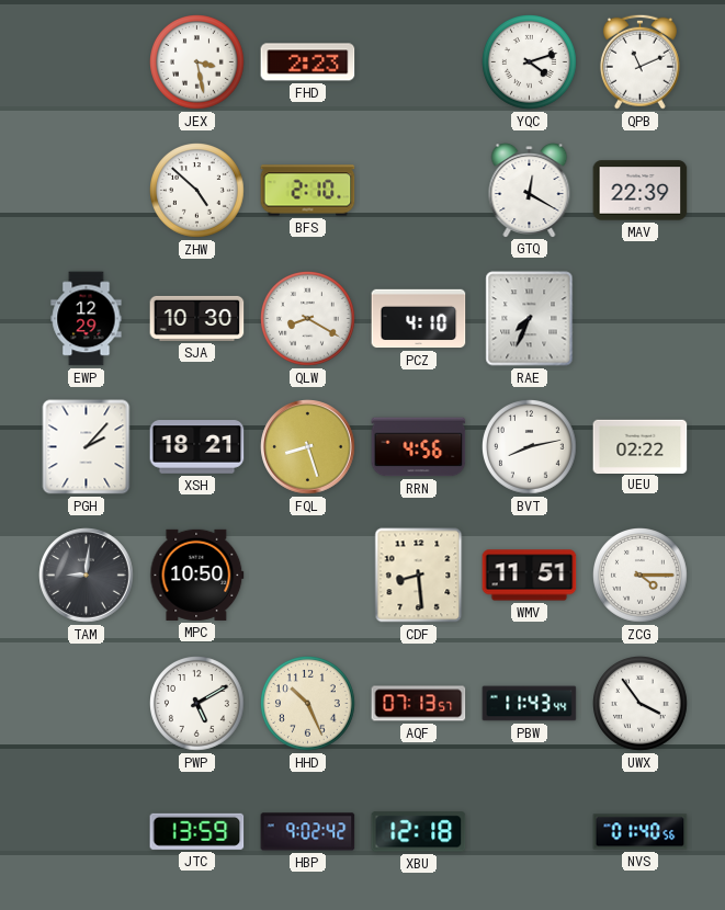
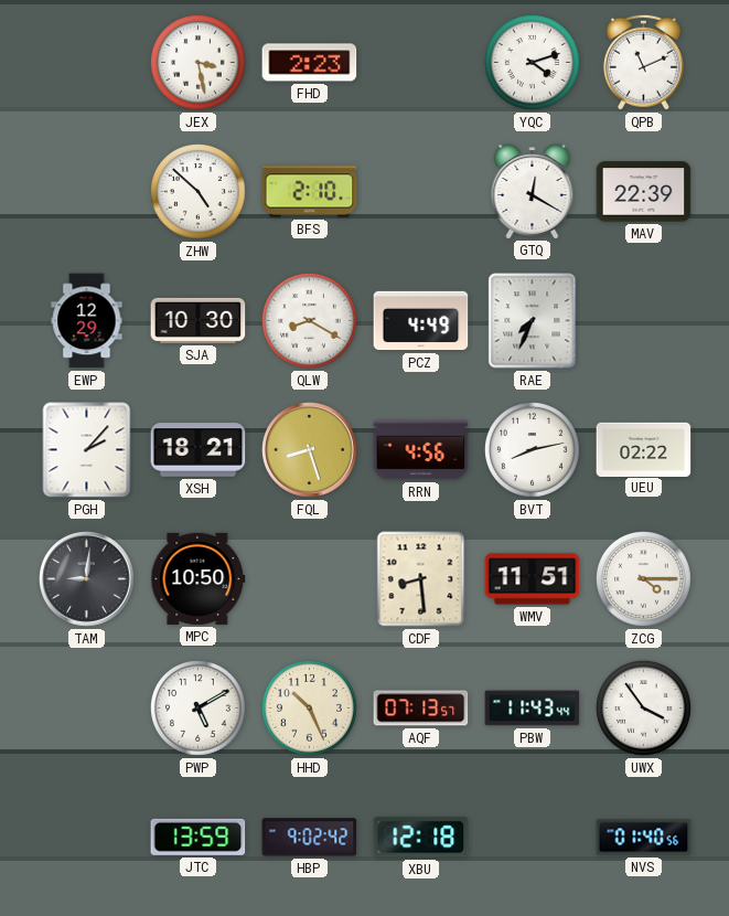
PCZ: 4:10 -> 4:49
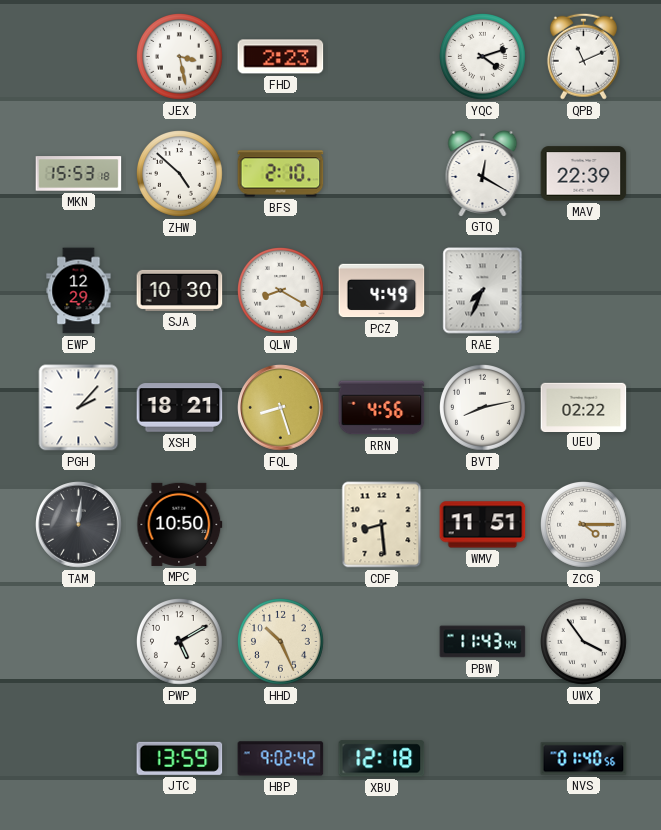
MKN: none -> 15:53
TAM: 9:01 -> 12:01
AQF: 07:13 -> none
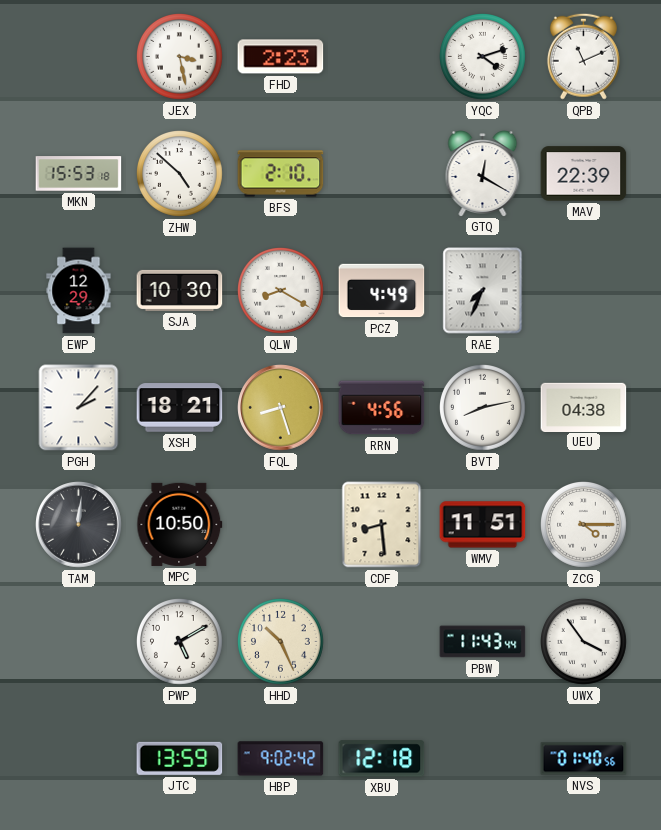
UEU: 02:22 -> 04:38
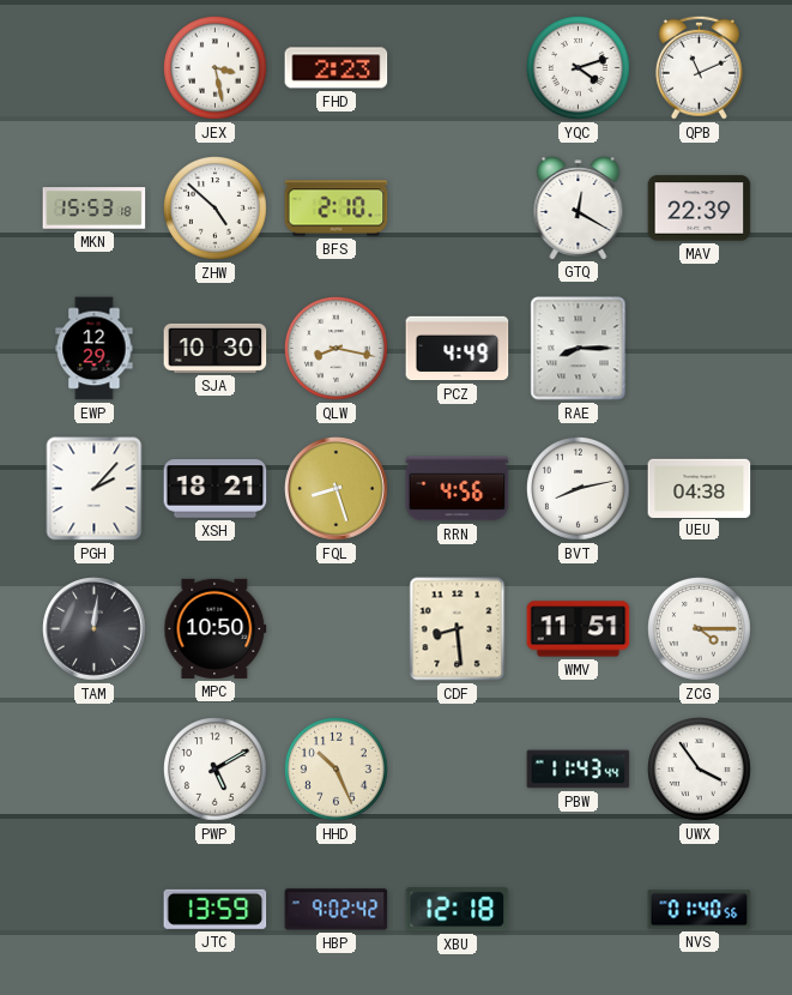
QLW: 8:20 -> 8:17
RAE: 7:34 -> 8:15
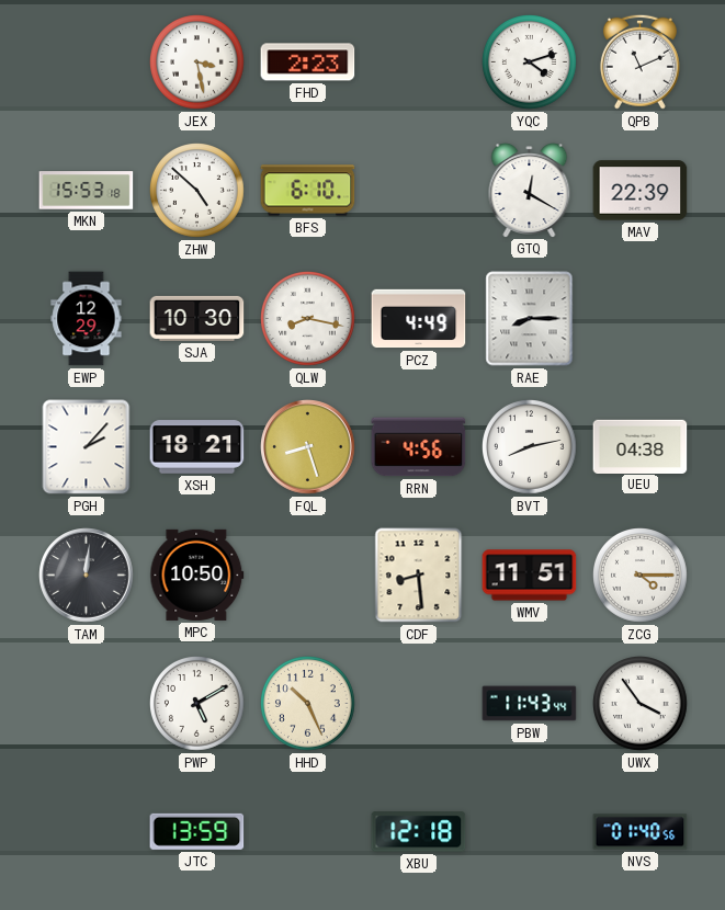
BFS: 2:10 -> 6:10
HBP: 9:02 -> none
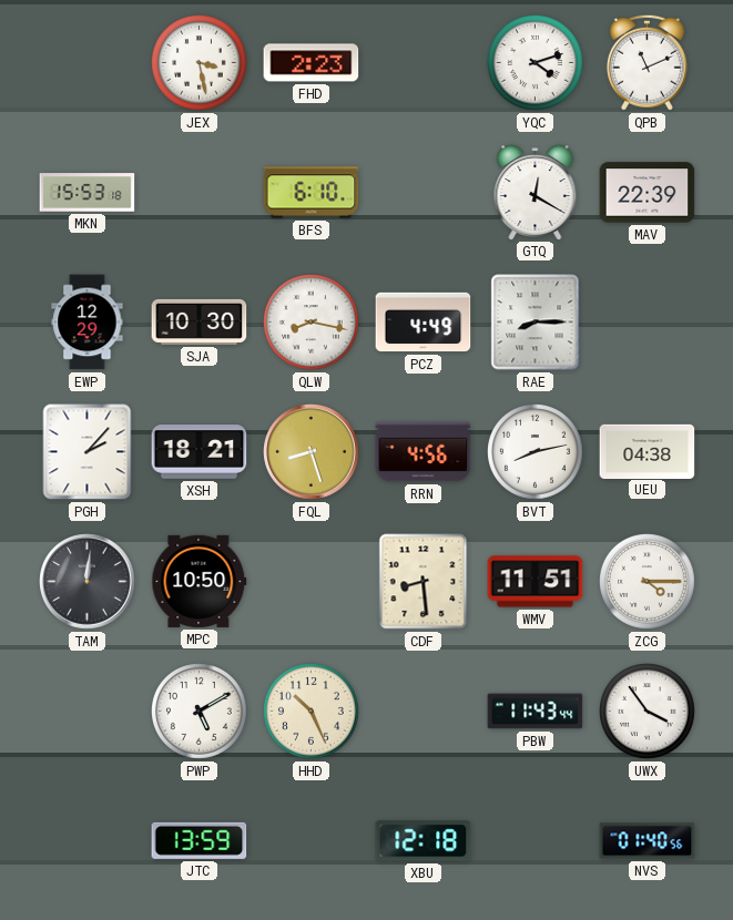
ZHW: 4:52 -> none
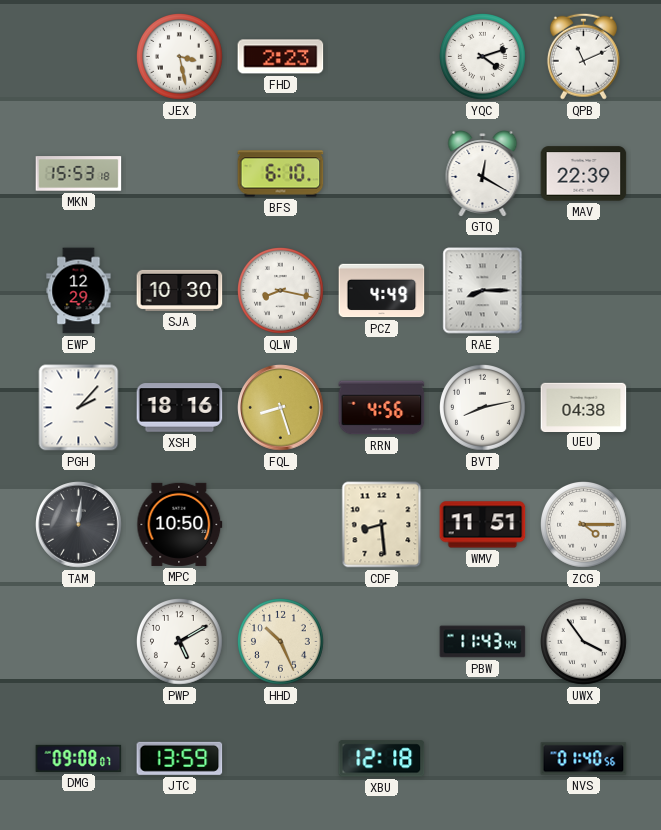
XSH: 18:21 -> 18:16
DMG: none -> 09:08
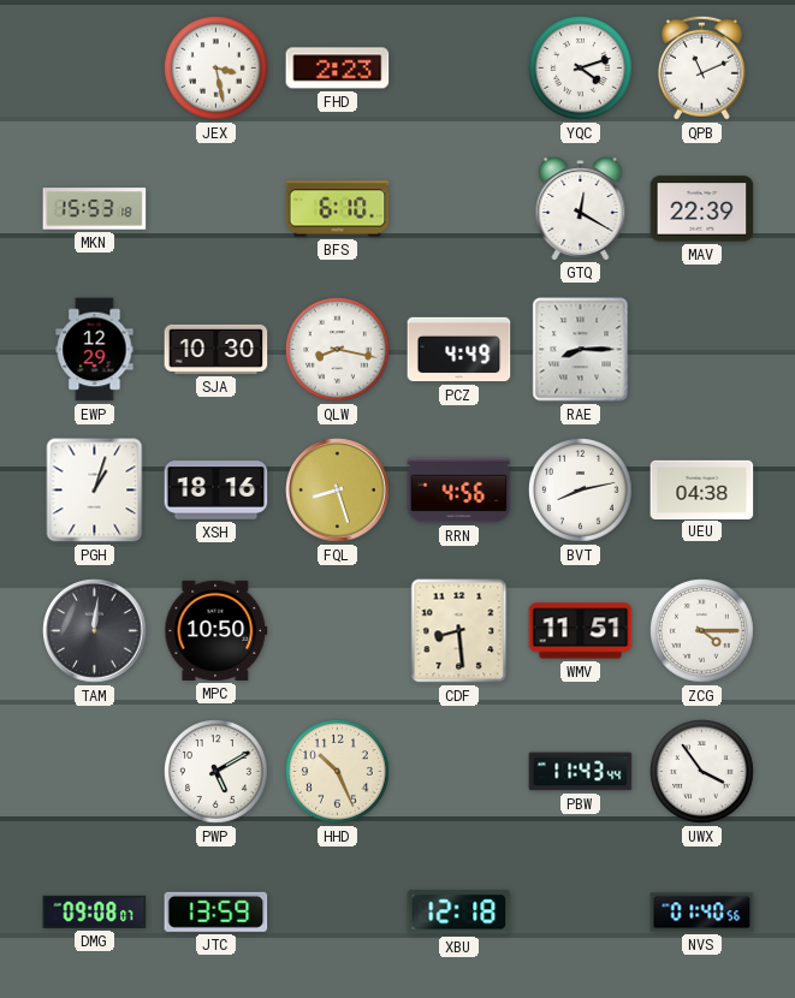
PGH: 2:07 -> 1:03
